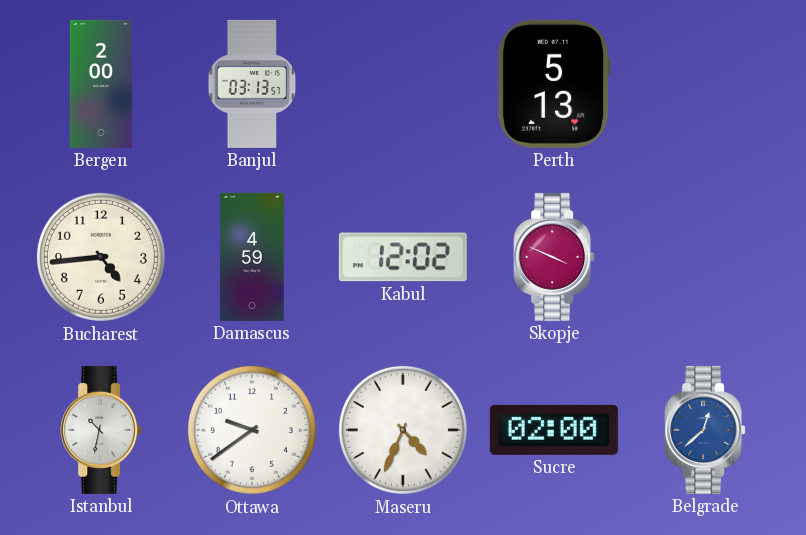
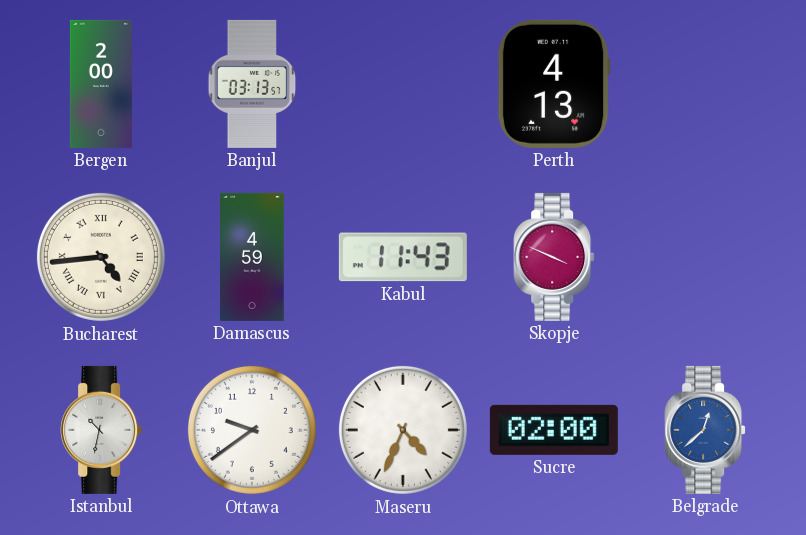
Perth: 5:13 -> 4:13
Bucharest numerals: Arabic -> Roman
Kabul: 12:02 -> 11:43
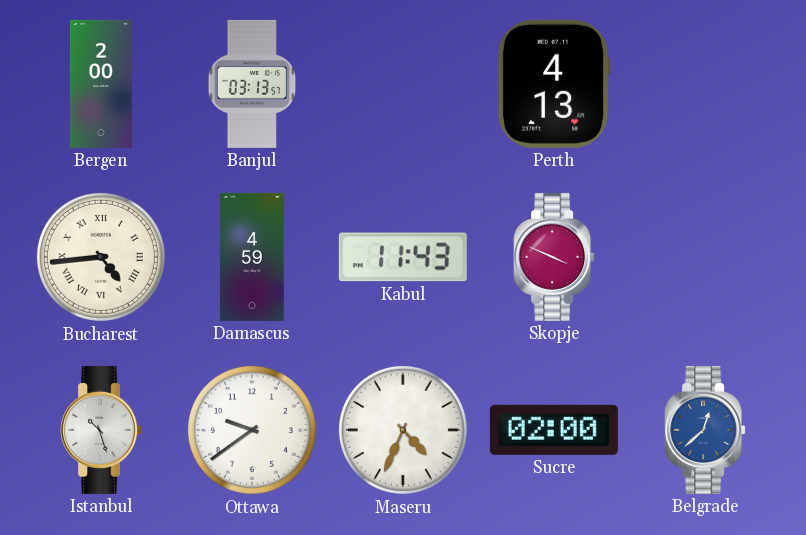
Istanbul: 10:32 -> 10:27
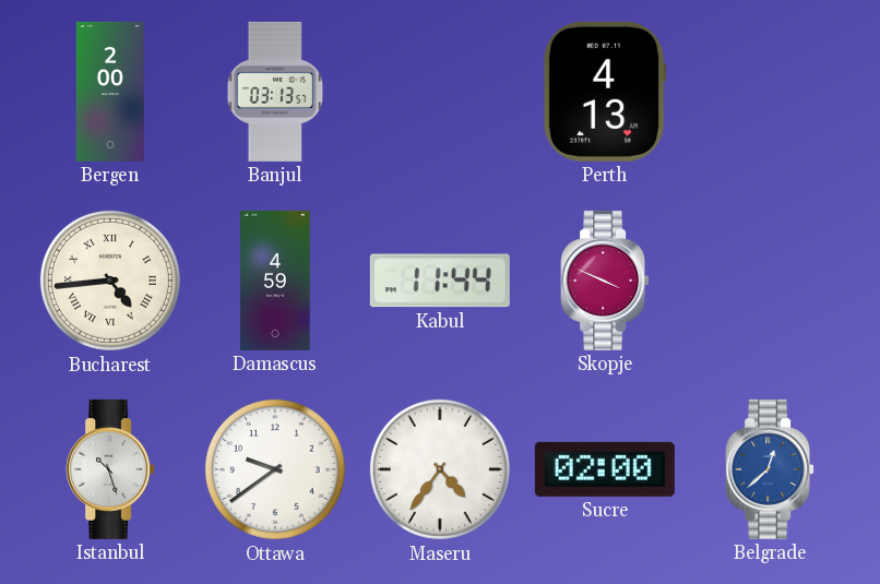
Kabul: 11:43 -> 11:44
Maseru: 4:34 -> 4:36
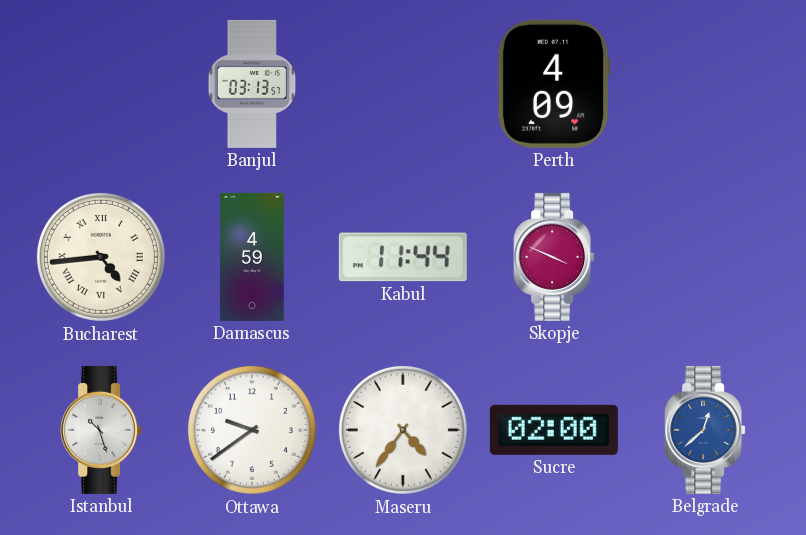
Bergen: 2:00 -> none
Perth: 4:13 -> 4:09
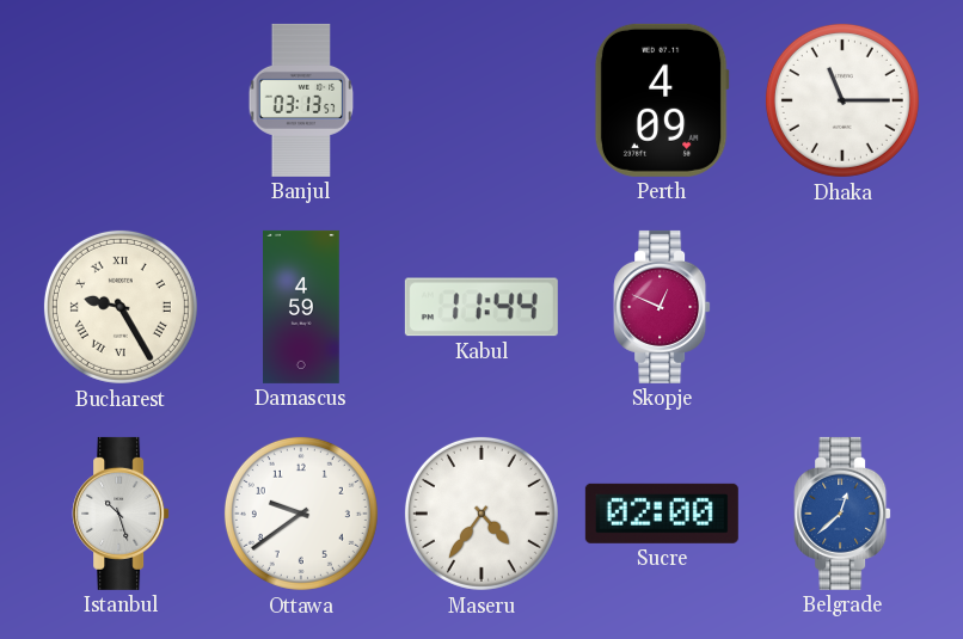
Dhaka: none -> 11:15
Bucharest: 4:44 -> 9:25
Skopje: 3:49 -> 12:49
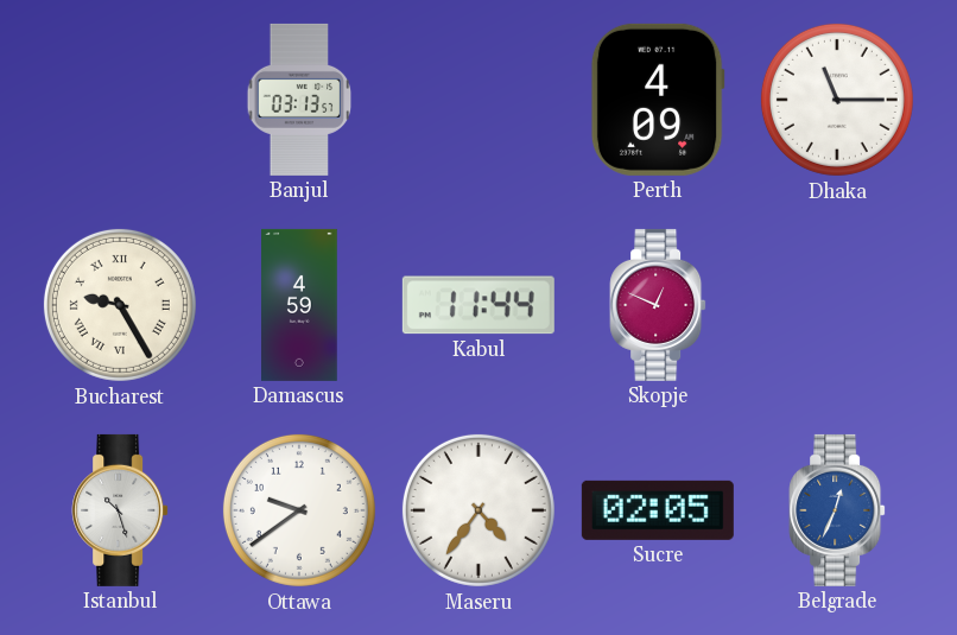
Sucre: 02:00 -> 02:05
Belgrade: 12:38 -> 12:34
